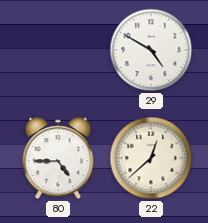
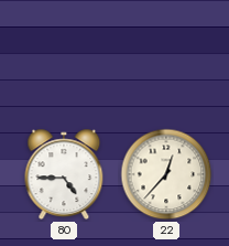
29: 4:50 -> none
22: 12:38 -> 12:37
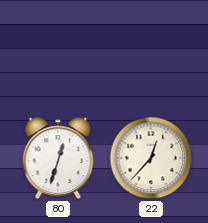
80: 4:45 -> 12:33
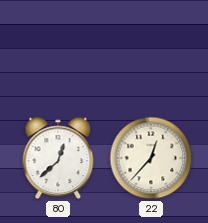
80: 12:33 -> 12:38
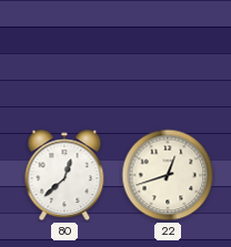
22: 12:37 -> 12:42
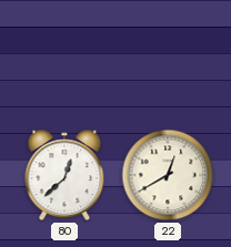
22: 12:42 -> 12:40
